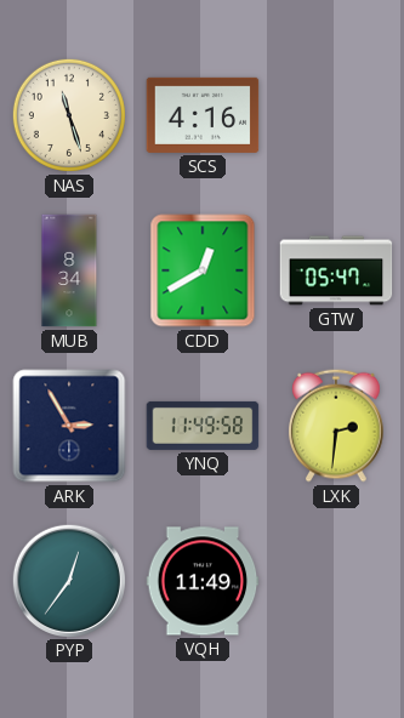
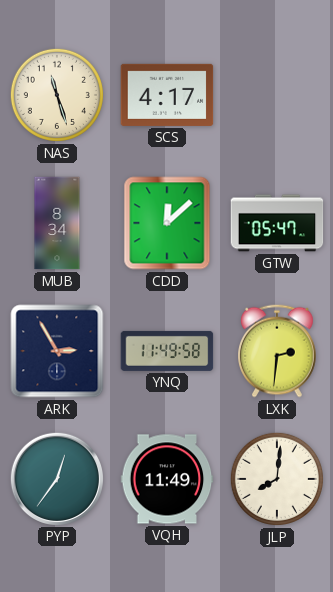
SCS: 4:16 -> 4:17
CDD: 12:40 -> 12:08
JLP: none -> 8:01
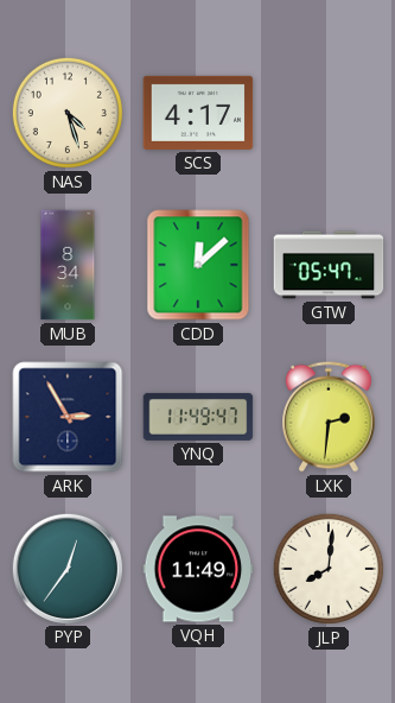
NAS: 11:27 -> 4:27
YNQ: 11:49:58 -> 11:49:47
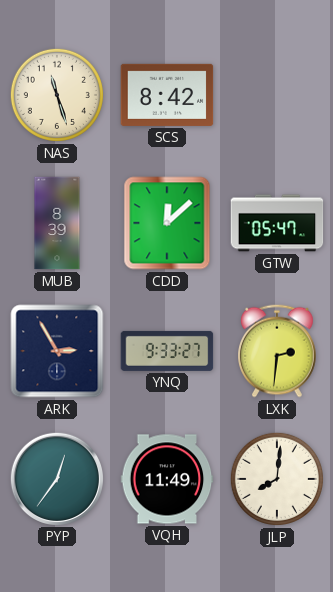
NAS: 4:27 -> 11:27
SCS: 4:17 -> 8:42
MUB: 8:34 -> 8:39
YNQ: 11:49 -> 9:33
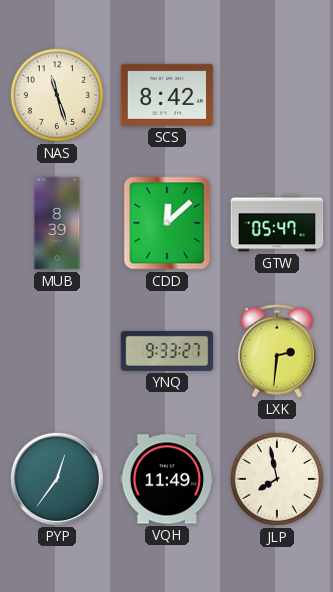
ARK: 2:55 -> none
JLP: 8:01 -> 7:58
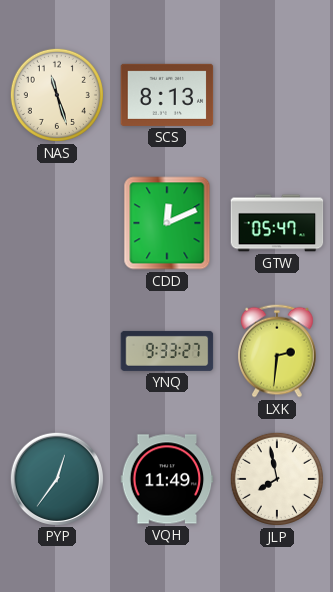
SCS: 8:42 -> 8:13
MUB: 8:39 -> none
CDD: 12:08 -> 12:11
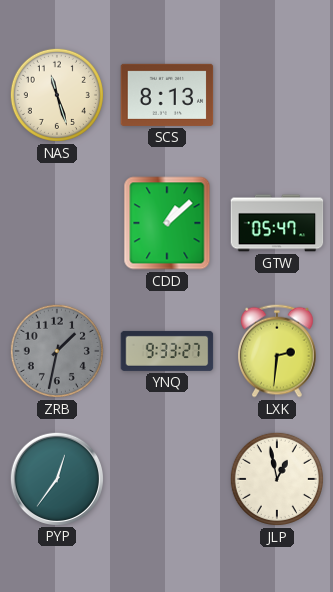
CDD: 12:11 -> 1:08
ZRB: none -> 1:32
VQH: 11:49 -> none
JLP: 7:58 -> 12:58
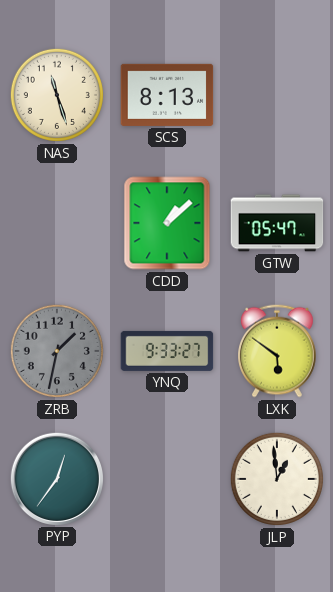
LXK: 2:31 -> 5:51
JLP: 12:58 -> 12:59
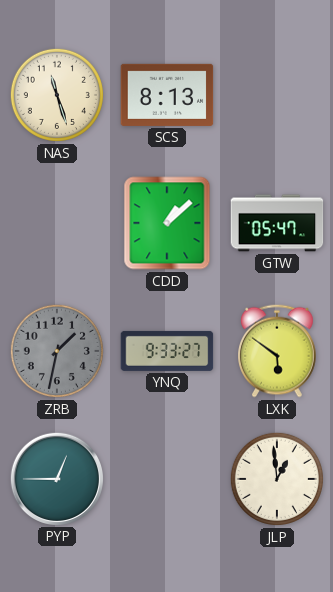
PYP: 12:36 -> 12:45
